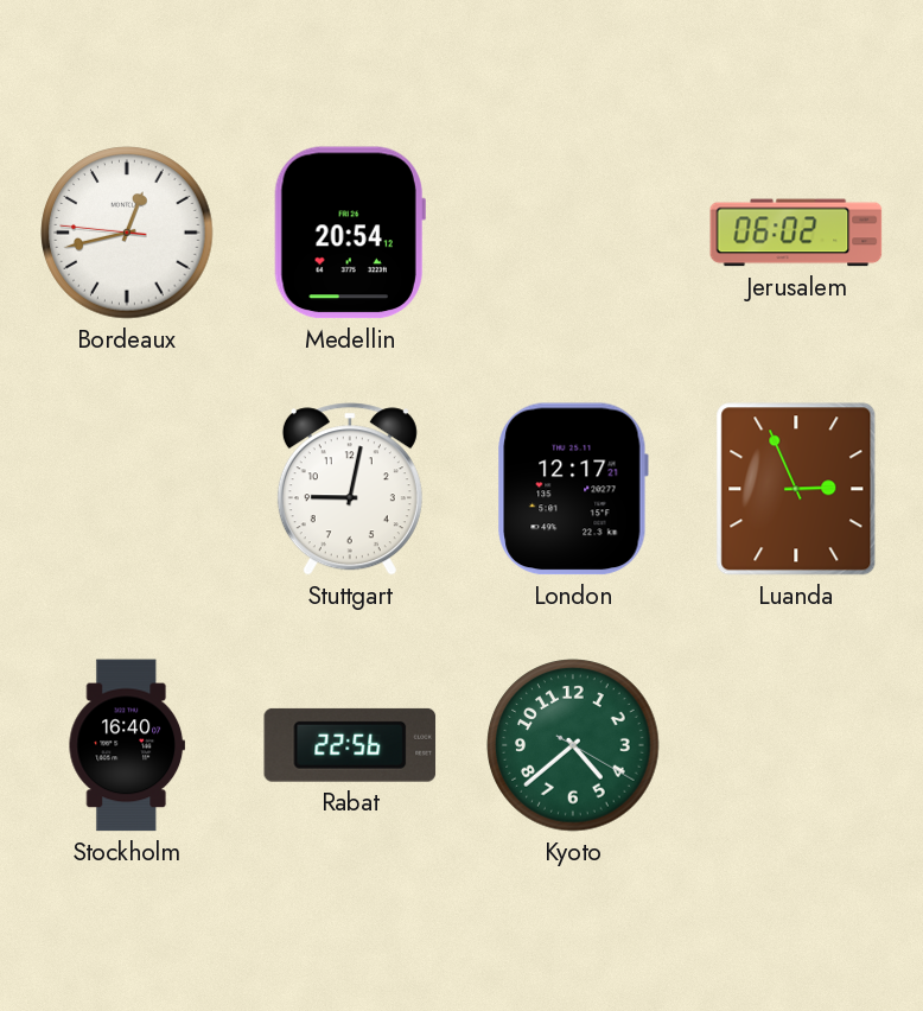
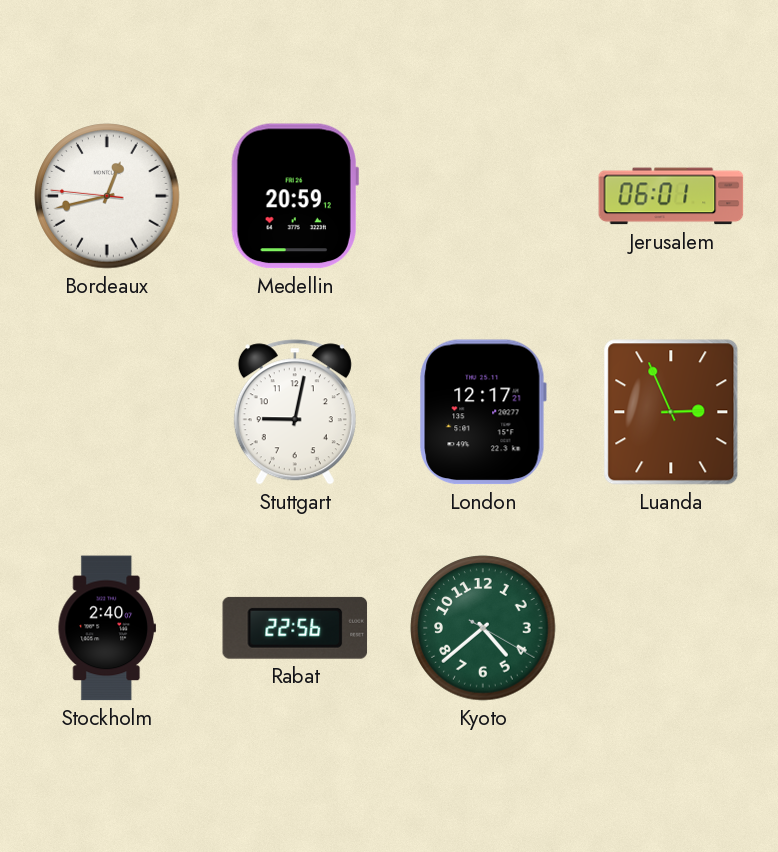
Medellin: 20:54 -> 20:59
Jerusalem: 06:02 -> 06:01
Stockholm: 16:40 -> 2:40
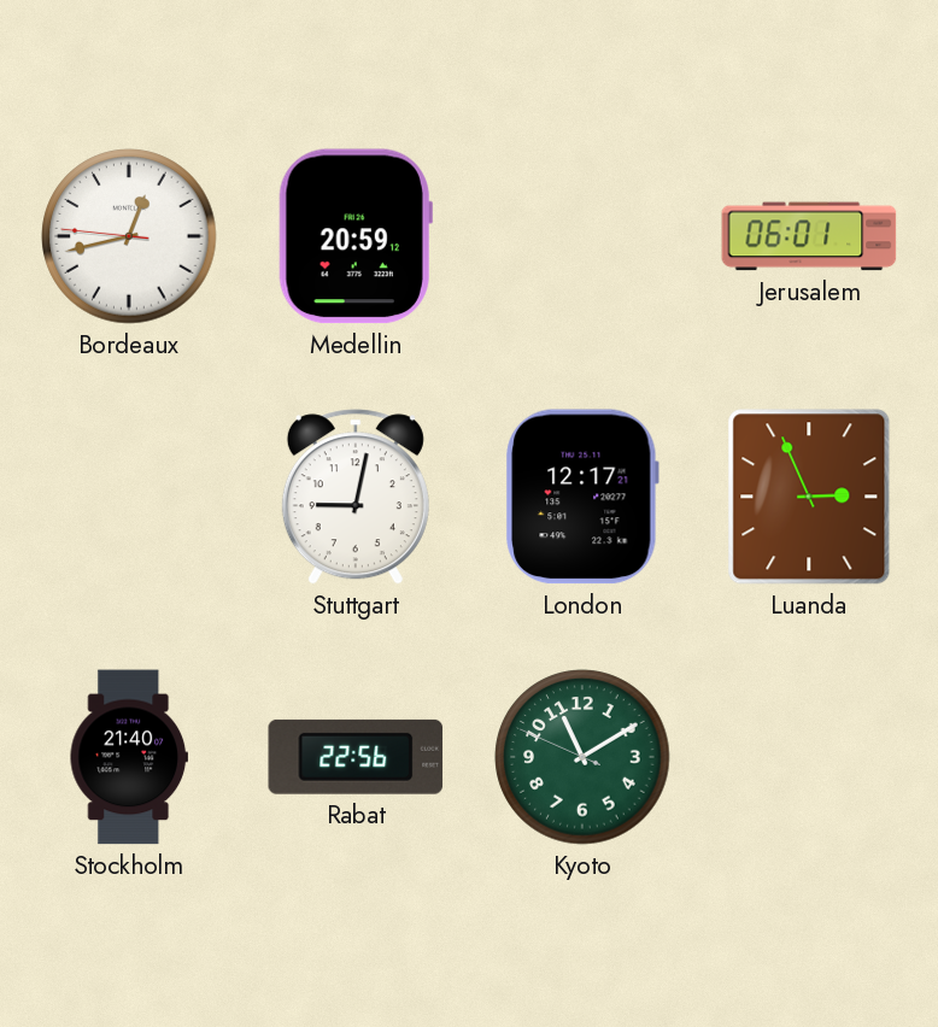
Stockholm: 2:40 -> 21:40
Kyoto: 4:38 -> 11:09
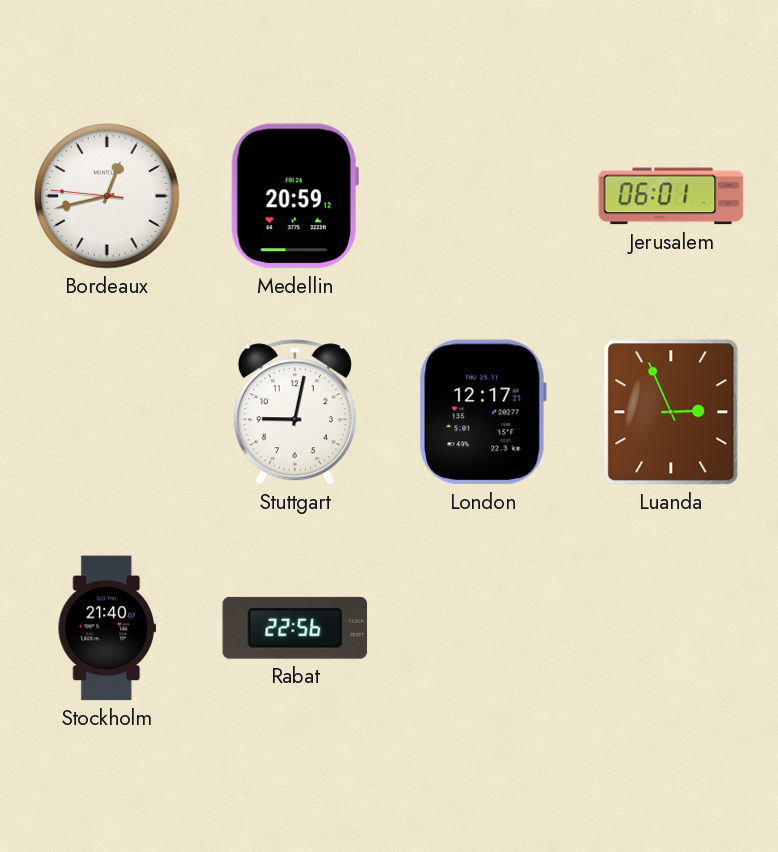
Kyoto: 11:09 -> none
